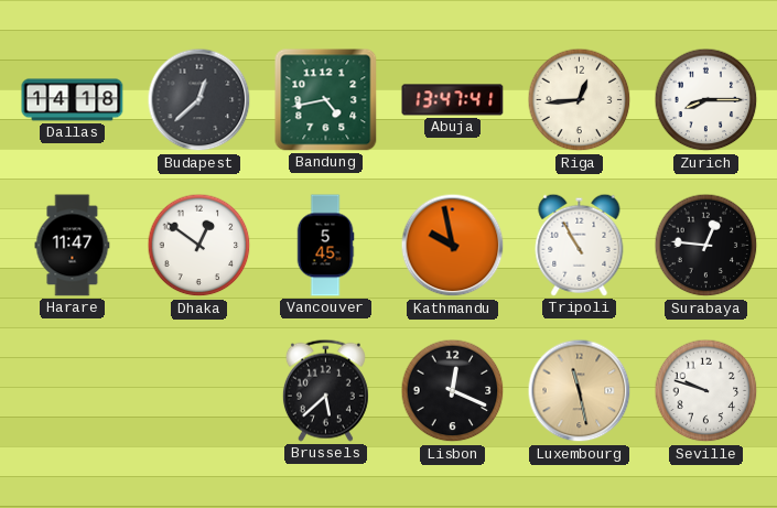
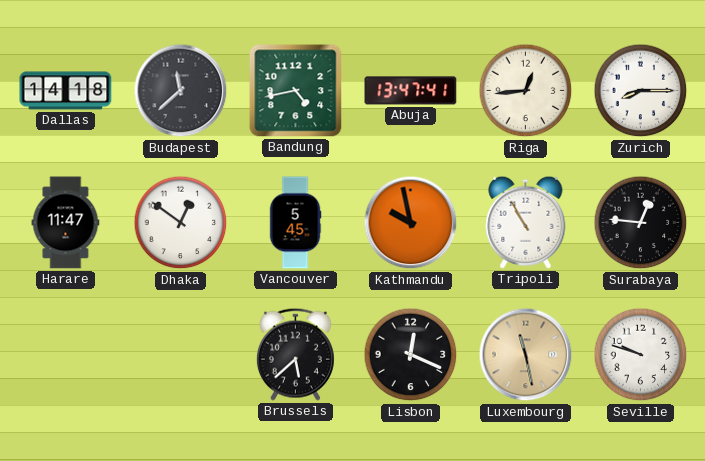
Budapest: 12:38 -> 11:38
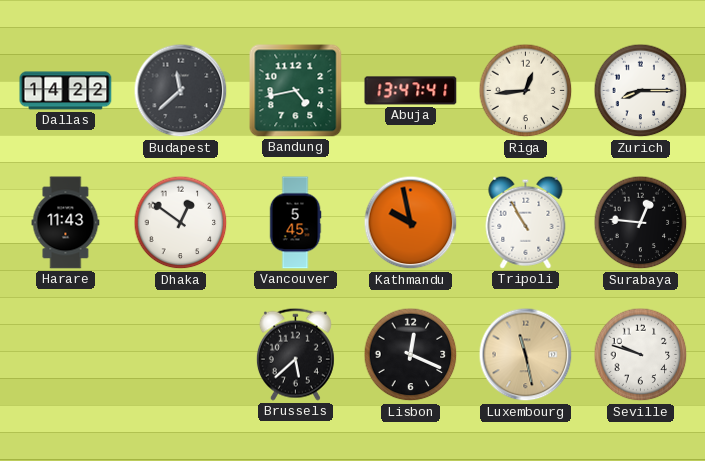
Dallas: 14:18 -> 14:22
Harare: 11:47 -> 11:43
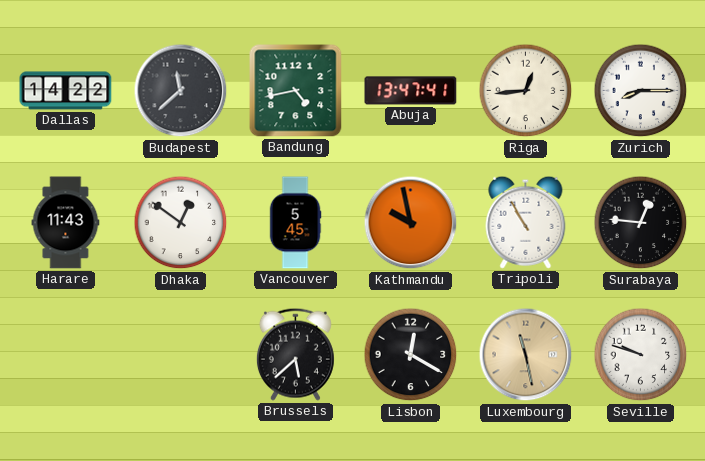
Lisbon: 12:19 -> 12:20
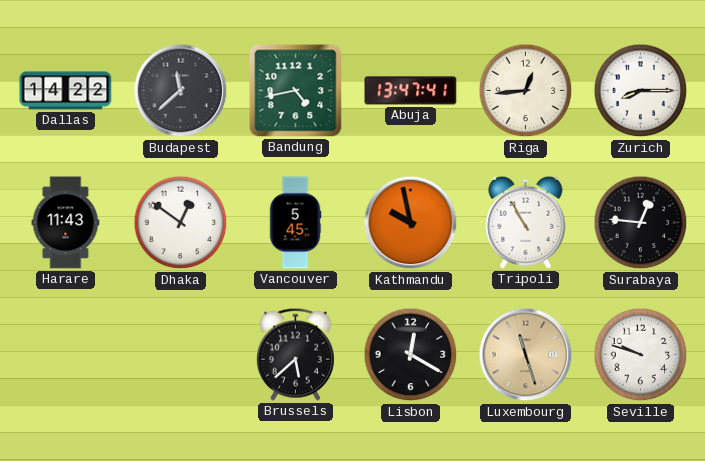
Luxembourg: 11:28 -> 11:27
